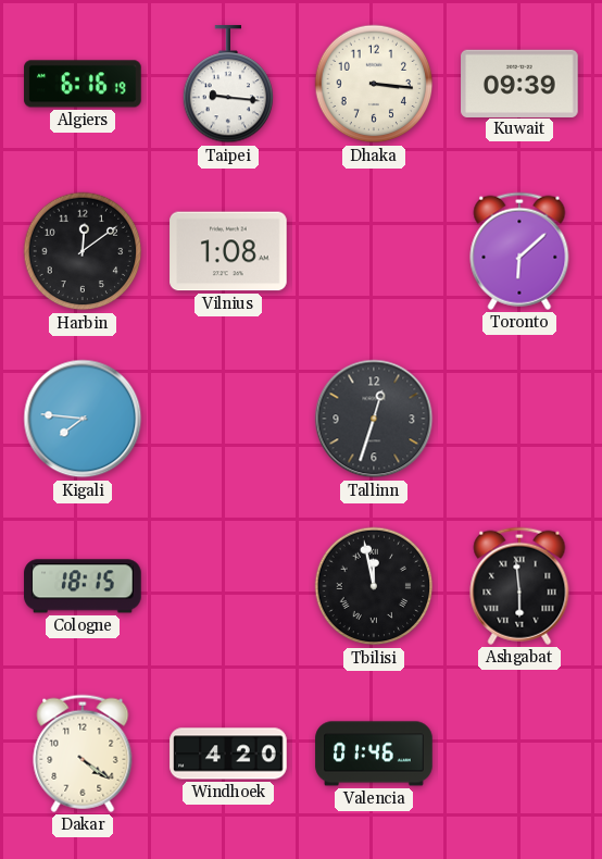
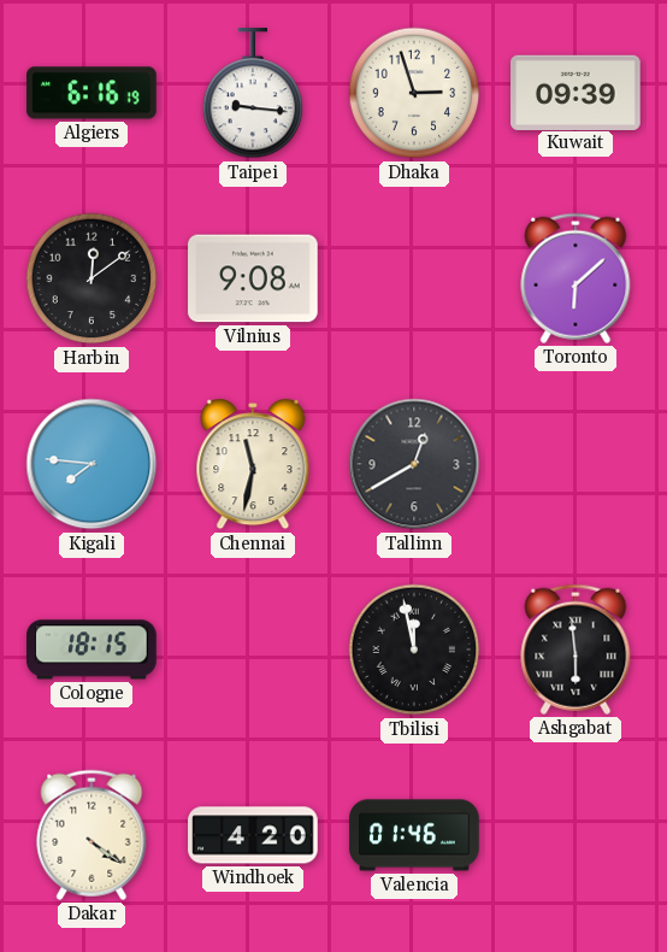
Dhaka: 3:16 -> 2:57
Vilnius: 1:08 -> 9:08
Chennai: none -> 11:32
Tallinn: 12:33 -> 12:40
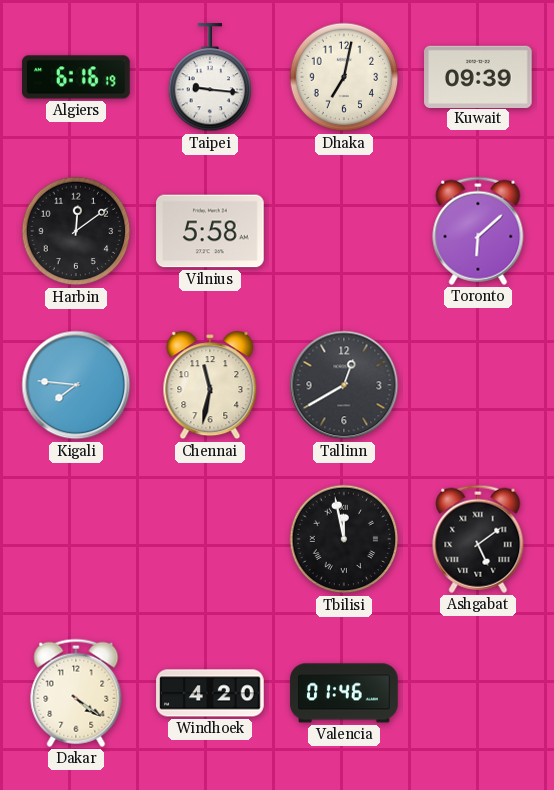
Dhaka: 2:57 -> 7:02
Vilnius: 9:08 -> 5:58
Cologne: 18:15 -> none
Ashgabat: 5:59 -> 5:09
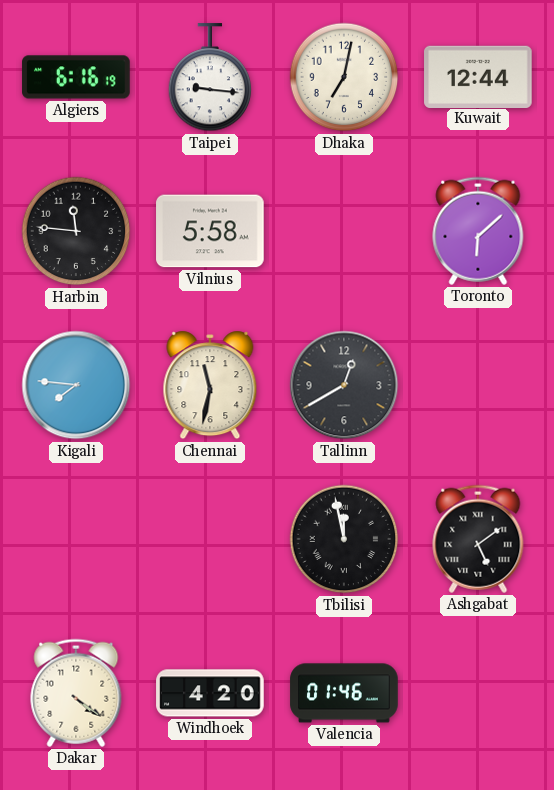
Kuwait: 09:39 -> 12:44
Harbin: 12:09 -> 11:46
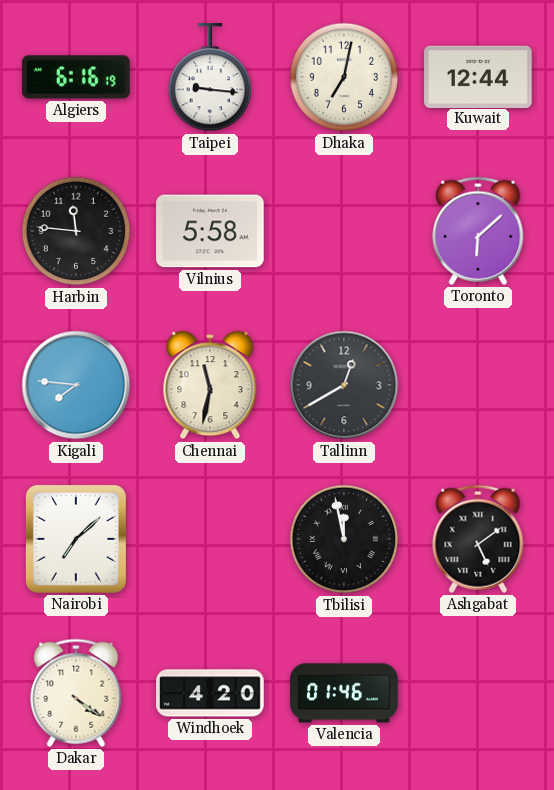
Nairobi: none -> 7:08
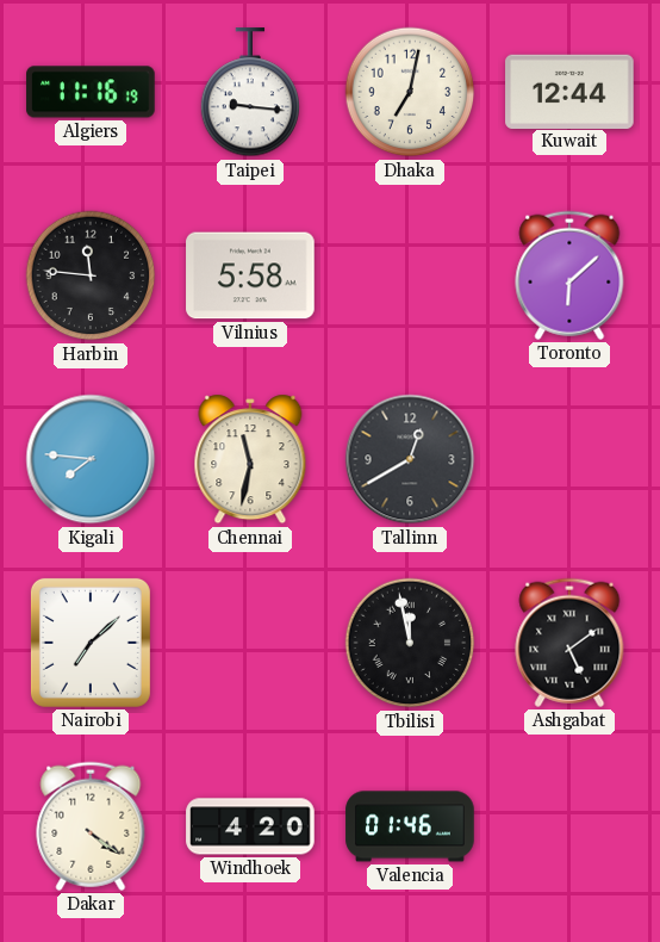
Algiers: 6:16 -> 11:16
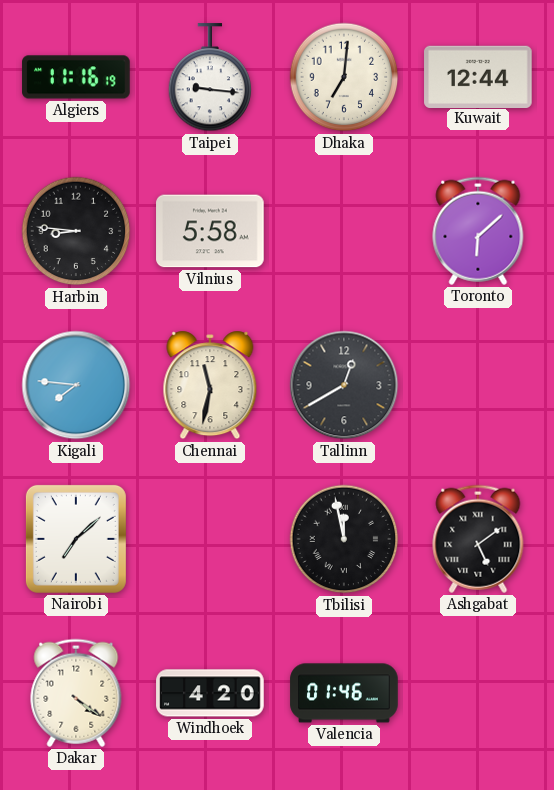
Dhaka: 7:02 -> 7:01
Harbin: 11:46 -> 8:46
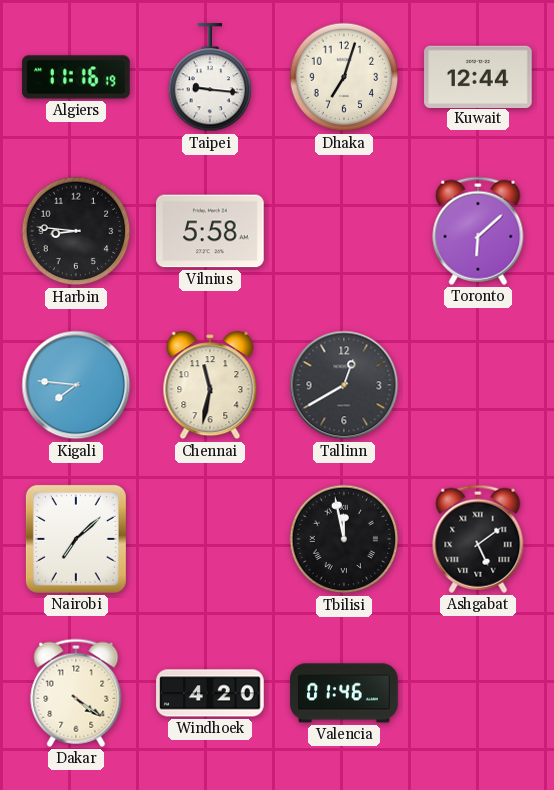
Dhaka: 7:01 -> 7:03
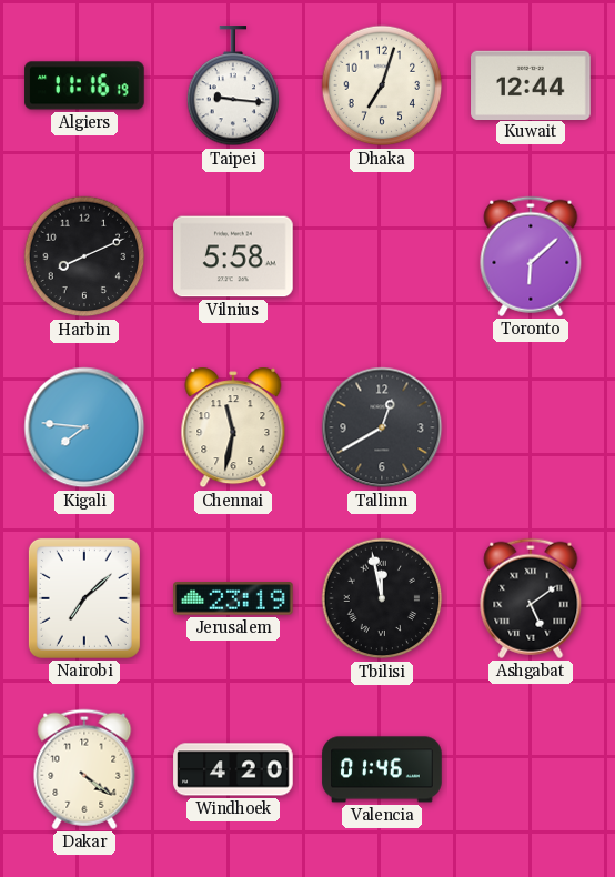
Harbin: 8:46 -> 8:11
Jerusalem: none -> 23:19
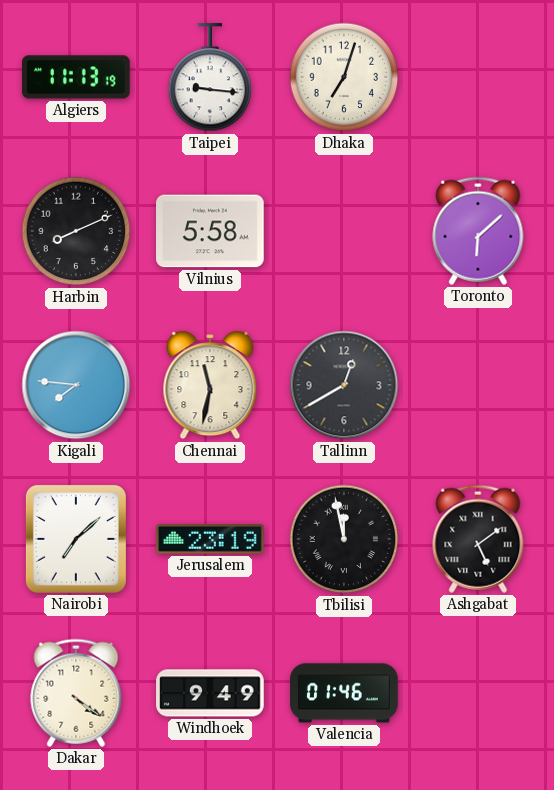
Algiers: 11:16 -> 11:13
Kuwait: 12:44 -> none
Windhoek: 4:20 -> 9:49
